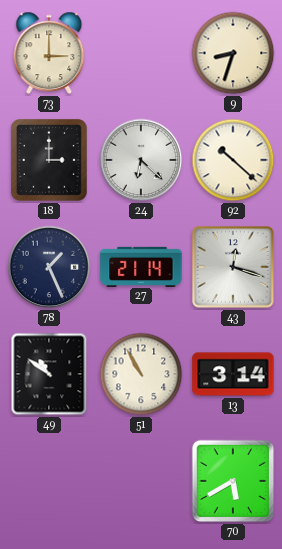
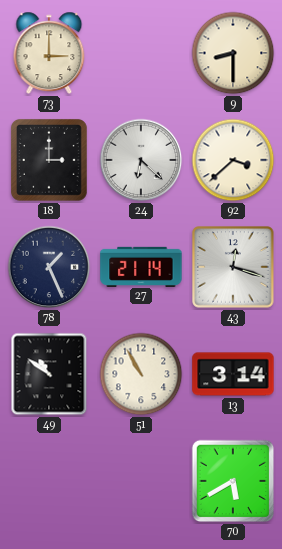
9: 8:33 -> 8:30
92: 10:22 -> 3:38
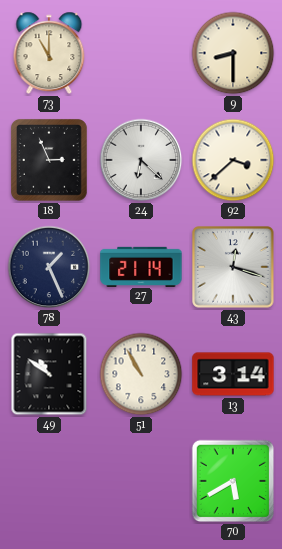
73: 3:00 -> 11:00
18: 3:00 -> 2:56
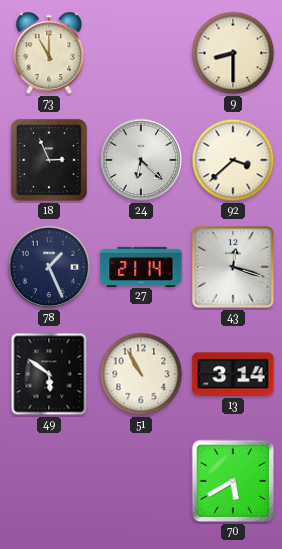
49: 10:51 -> 5:51
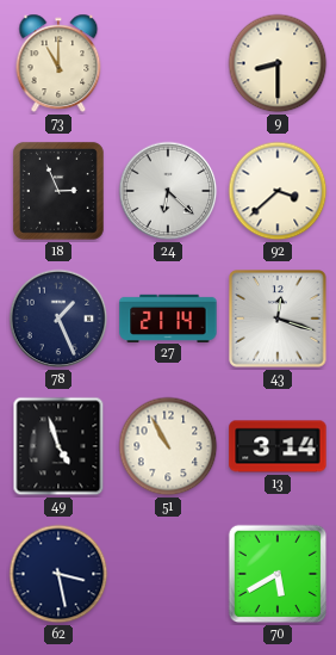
49: 5:51 -> 4:57
62: none -> 3:28
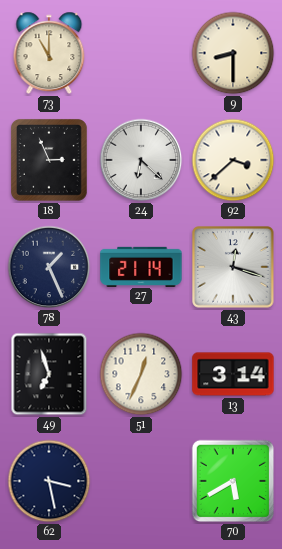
49: 4:57 -> 6:57
51: 10:55 -> 12:34
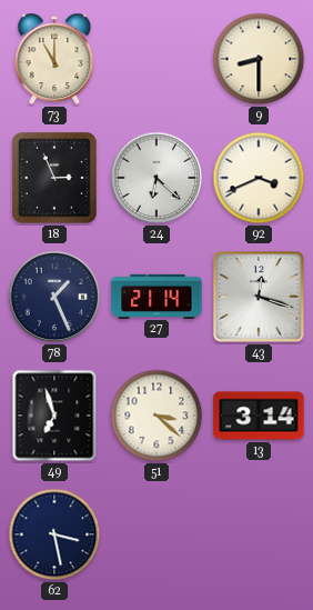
92: 3:38 -> 3:41
51: 12:34 -> 3:22
70: 5:40 -> none
